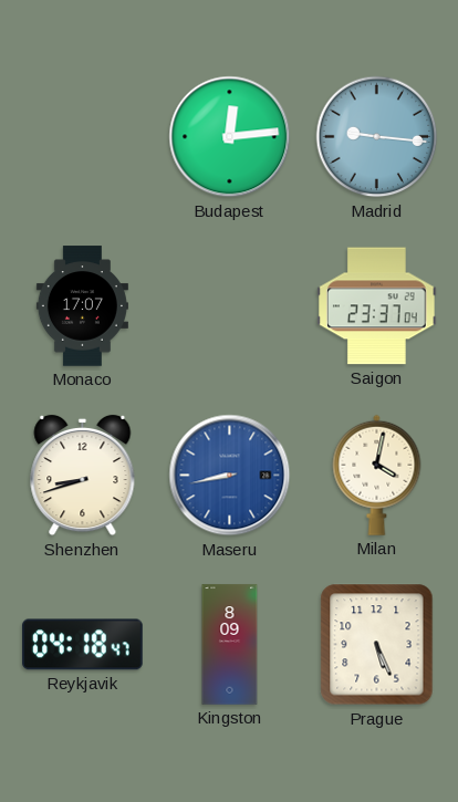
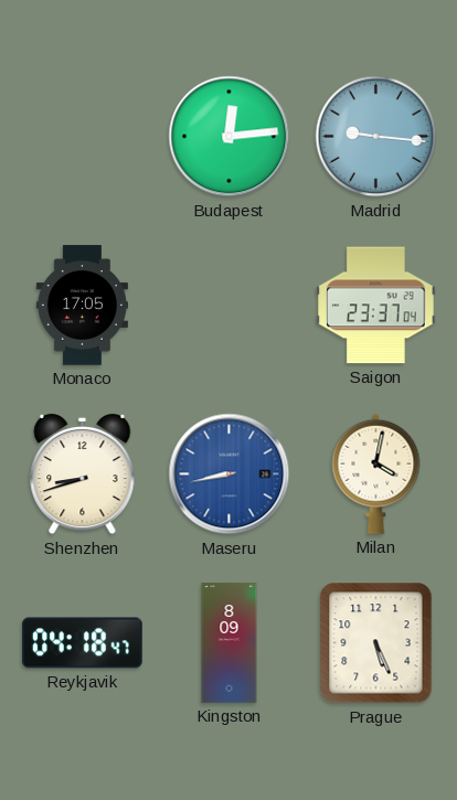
Monaco: 17:07 -> 17:05
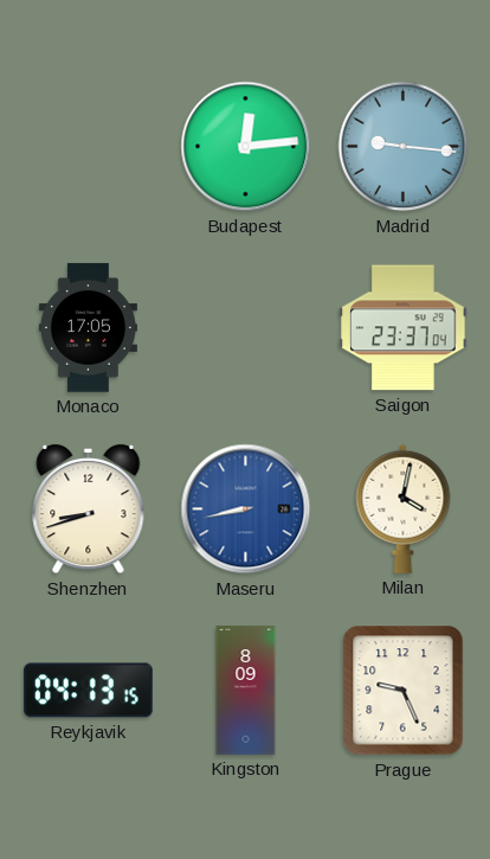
Reykjavik: 04:18 -> 04:13
Prague: 5:26 -> 9:26
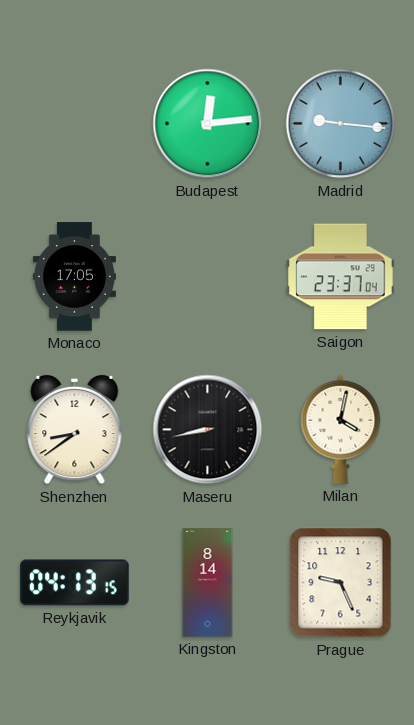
Shenzhen: 8:42 -> 8:39
Maseru dial: blue -> black
Kingston: 8:09 -> 8:14
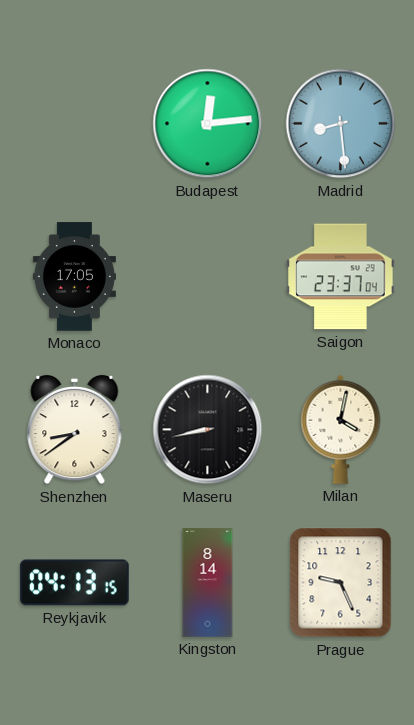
Madrid: 9:16 -> 8:29
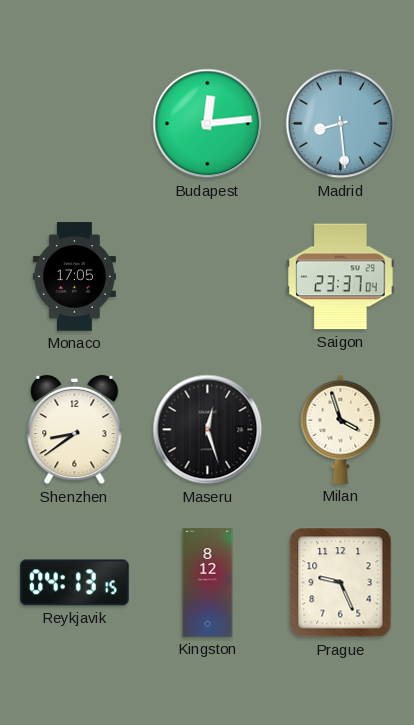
Maseru: 8:43 -> 12:27
Milan: 4:02 -> 3:57
Kingston: 8:14 -> 8:12
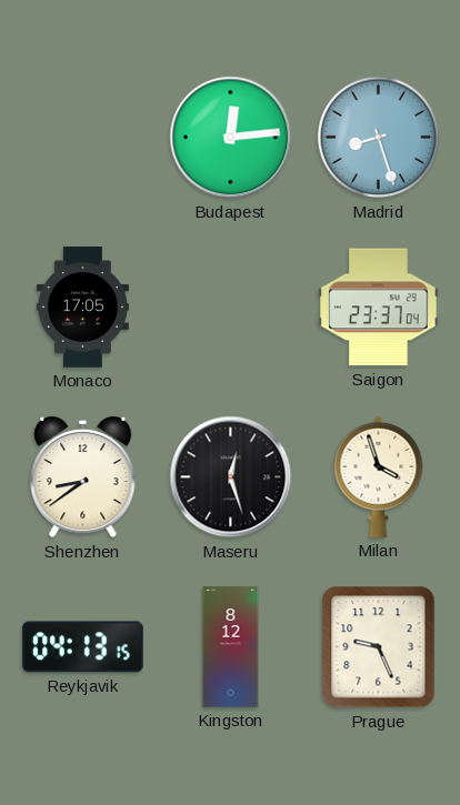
Madrid: 8:29 -> 8:27
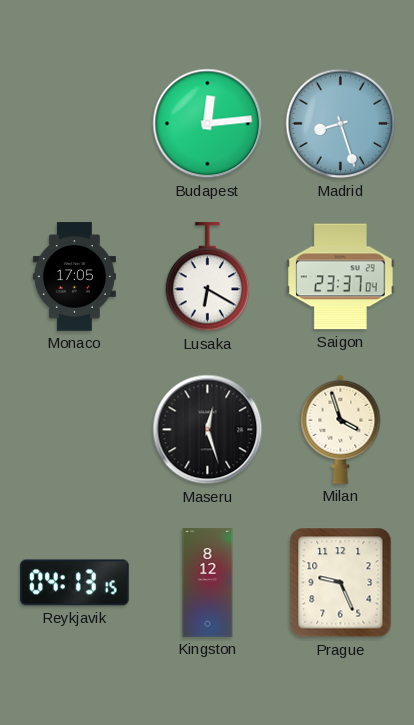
Lusaka: none -> 6:20
Shenzhen: 8:39 -> none
